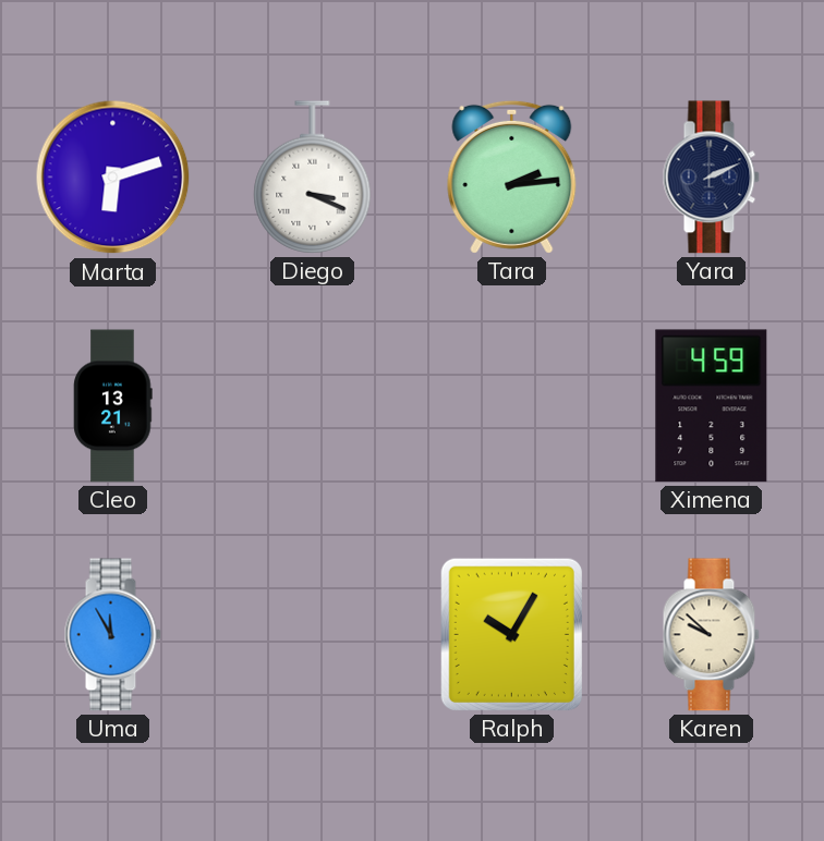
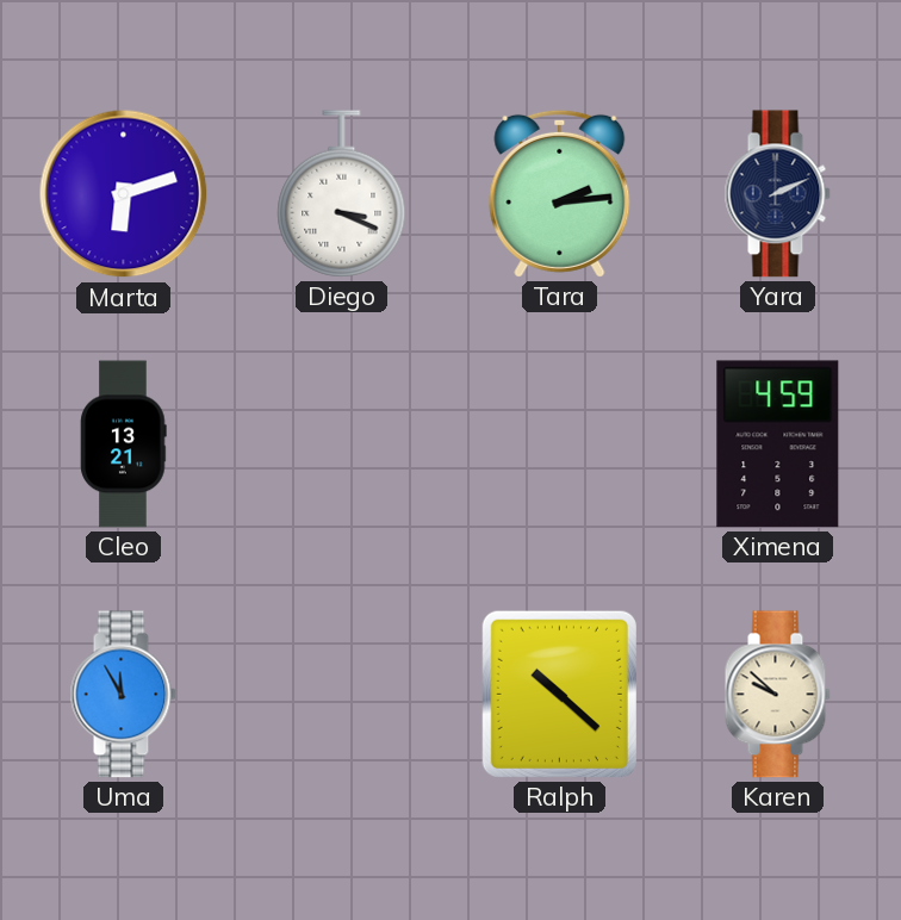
Ralph: 10:05 -> 10:22
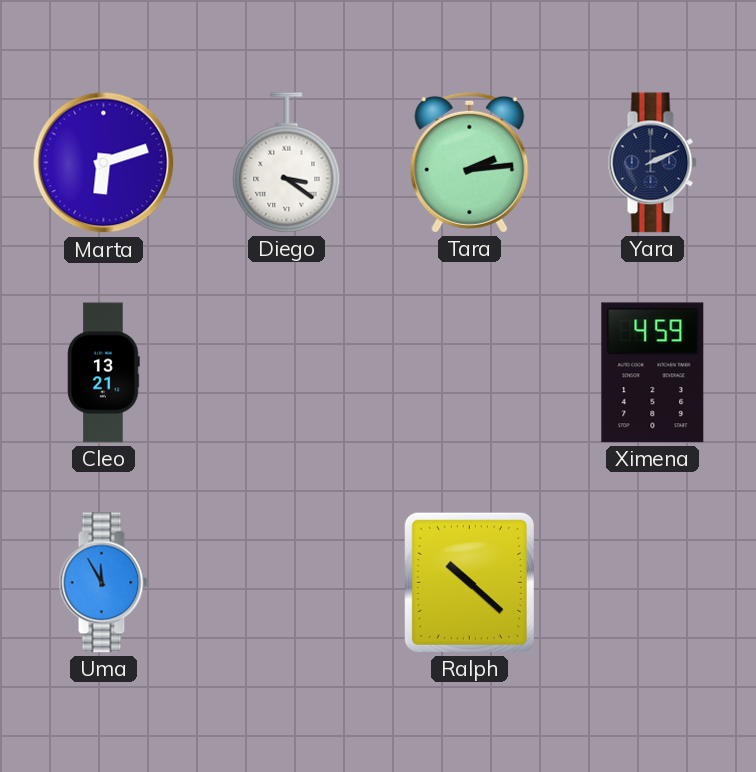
Diego: 3:19 -> 3:21
Karen: 9:52 -> none
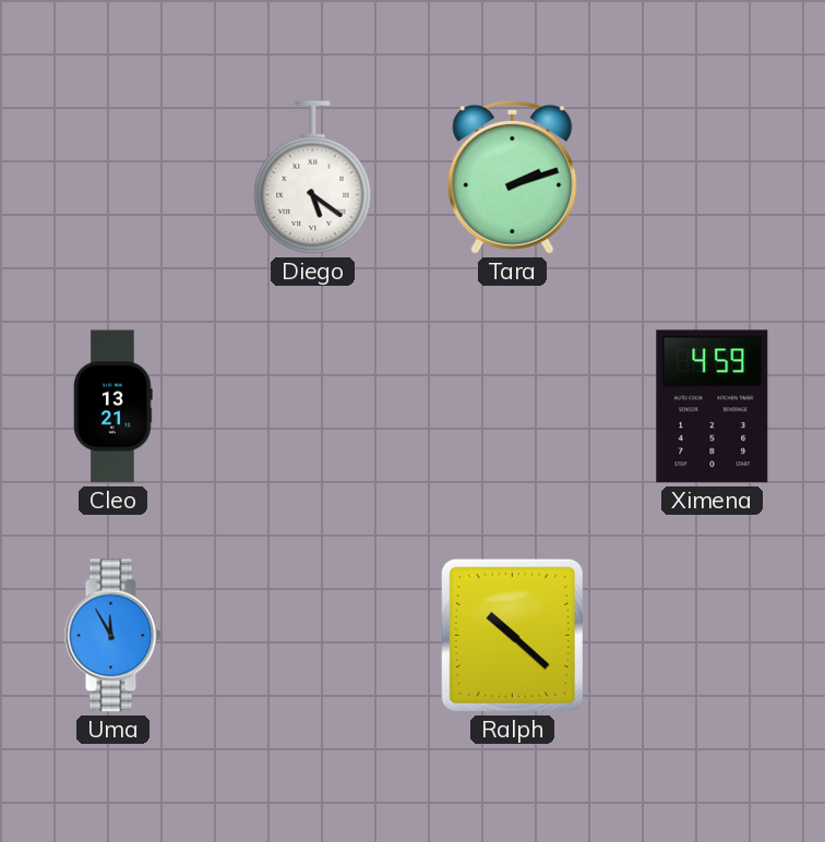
Marta: 6:12 -> none
Diego: 3:21 -> 5:21
Tara: 2:14 -> 2:12
Yara: 2:11 -> none
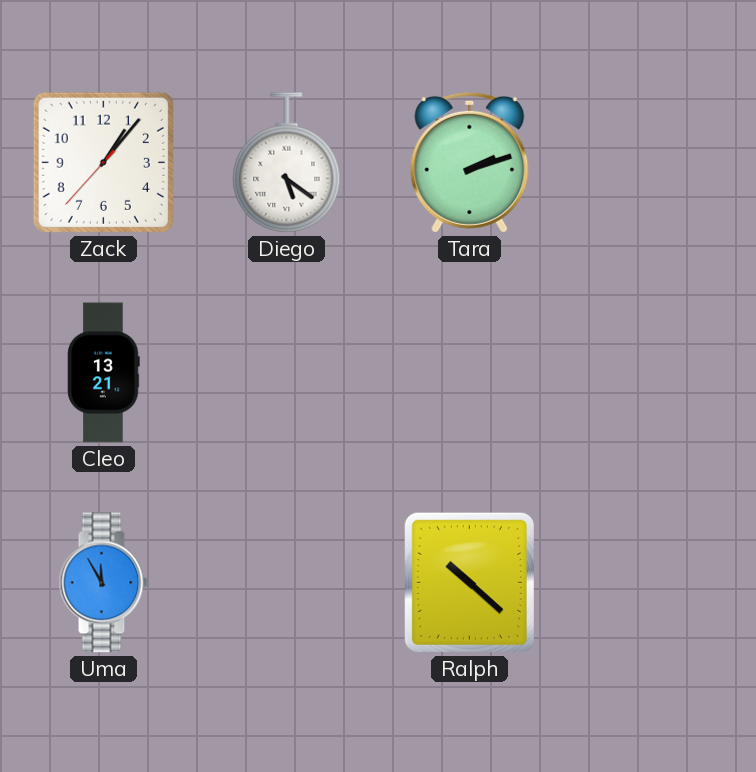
Zack: none -> 1:06
Ximena: 4:59 -> none
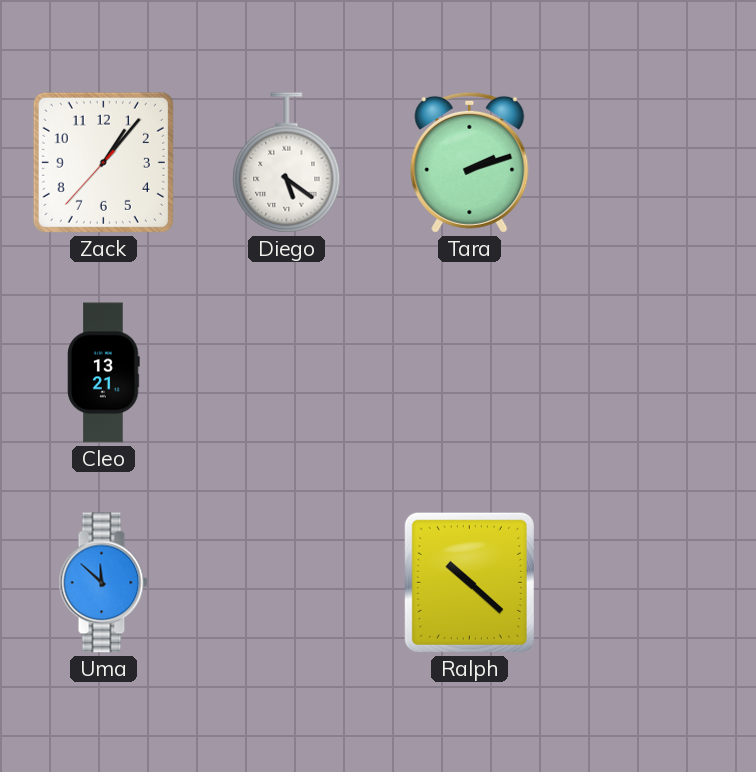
Uma: 11:55 -> 11:52
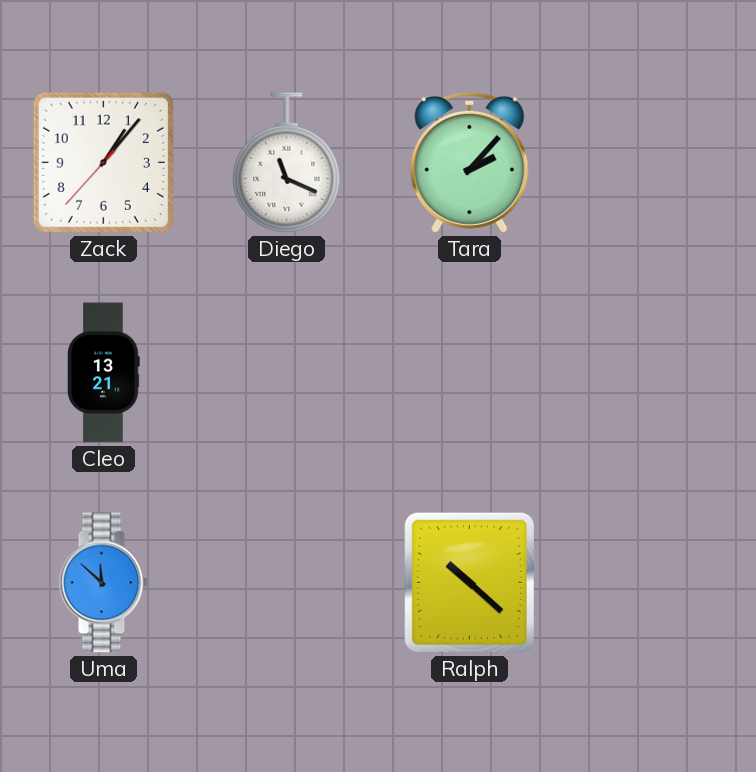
Diego: 5:21 -> 11:19
Tara: 2:12 -> 2:07
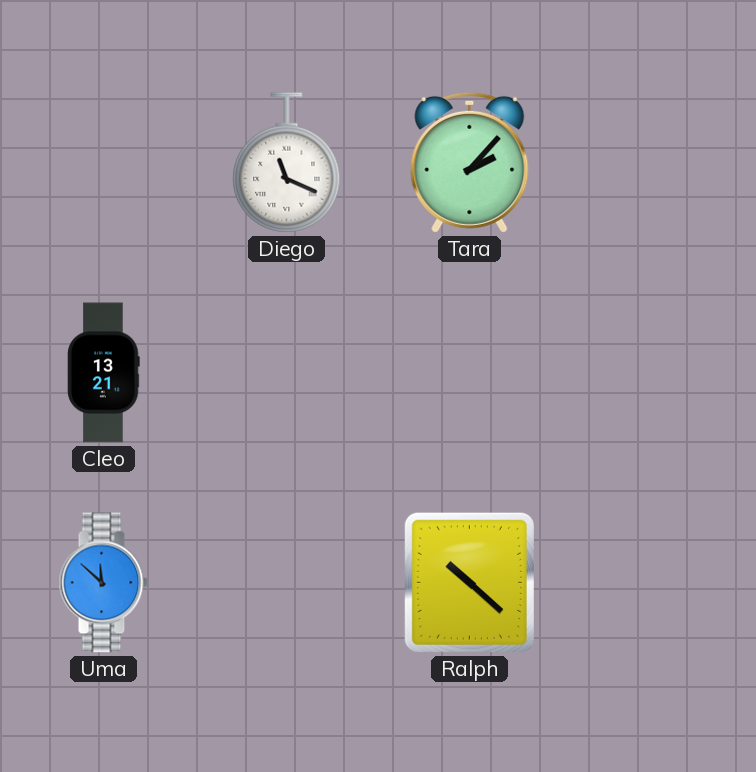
Zack: 1:06 -> none
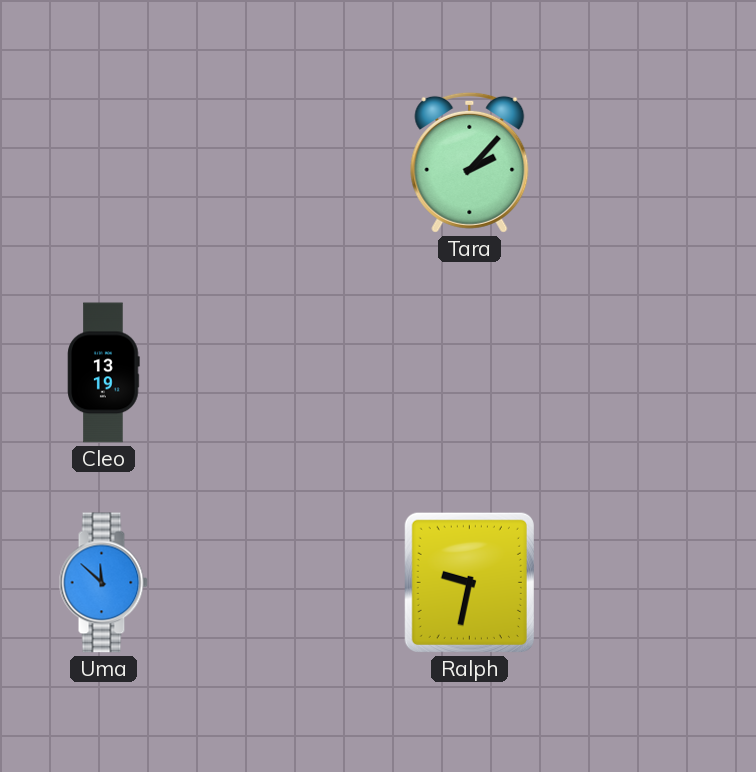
Diego: 11:19 -> none
Cleo: 13:21 -> 13:19
Ralph: 10:22 -> 9:32
